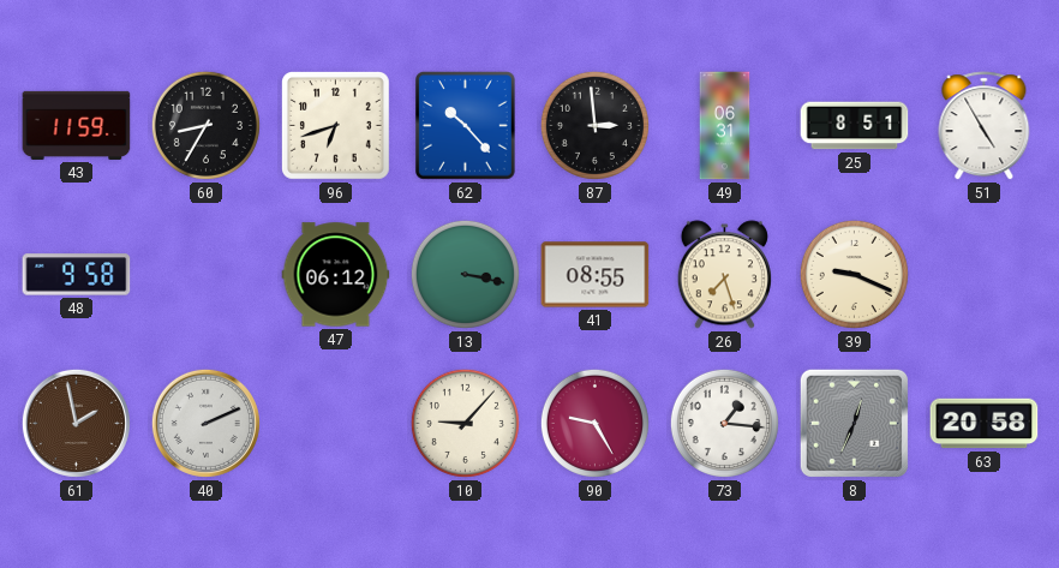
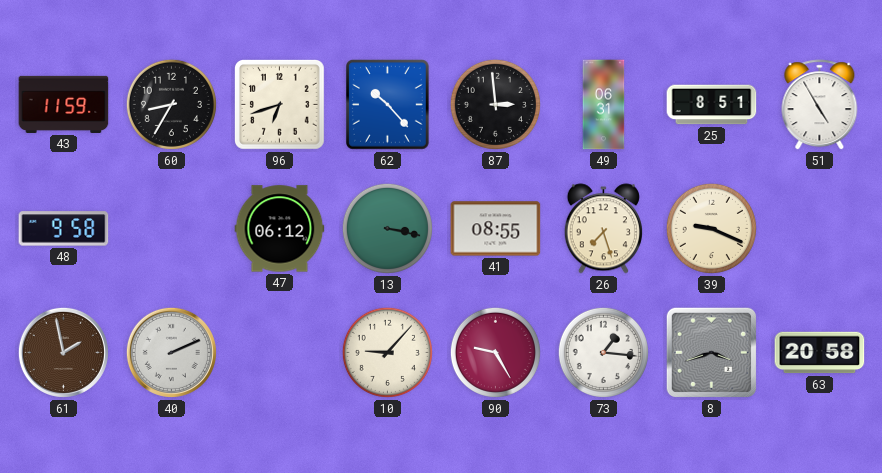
8: 12:34 -> 3:42
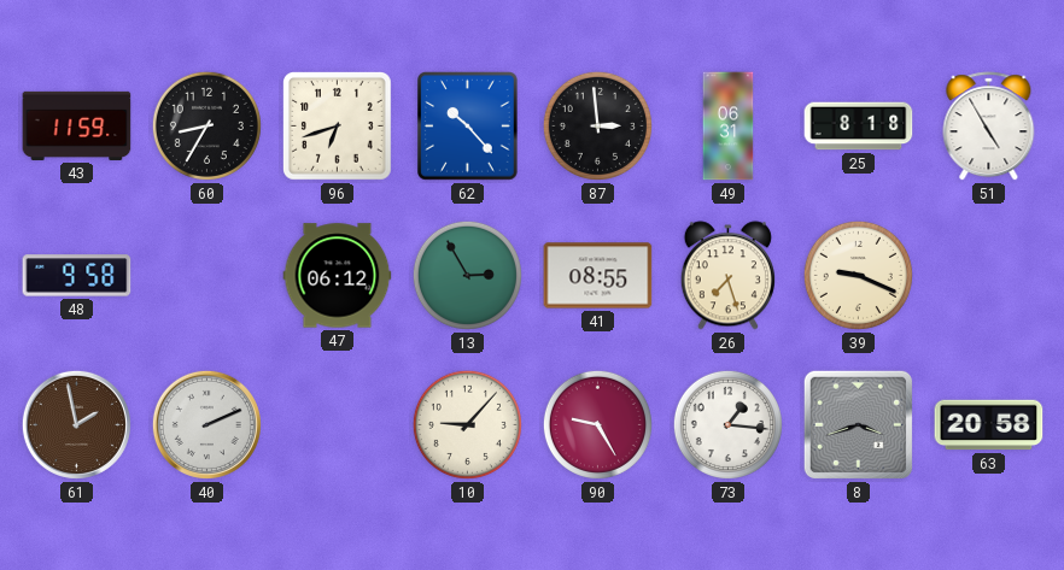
25: 8:51 -> 8:18
13: 3:17 -> 2:55
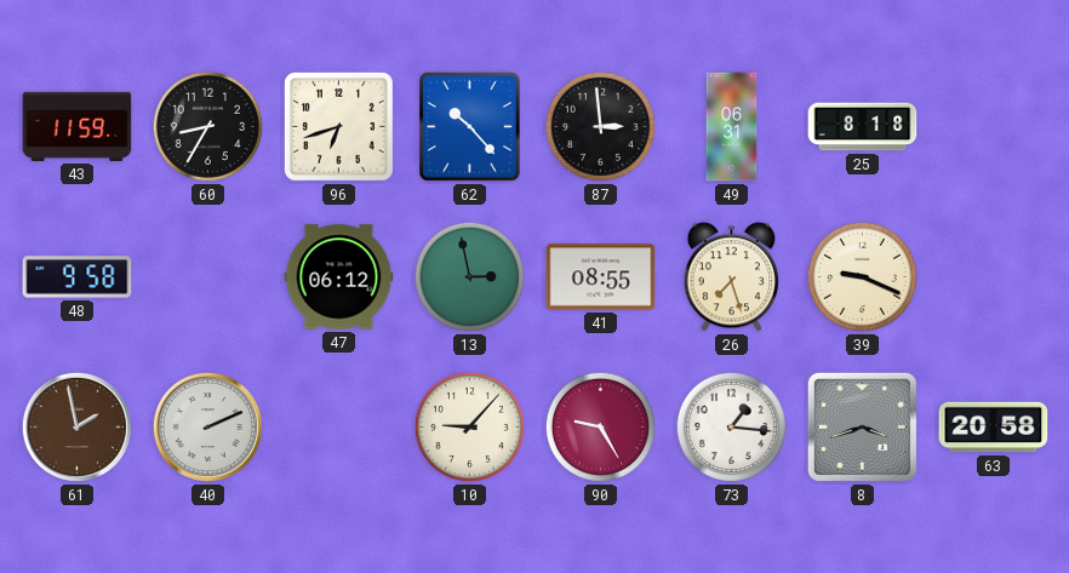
51: 4:55 -> none
13: 2:55 -> 2:58
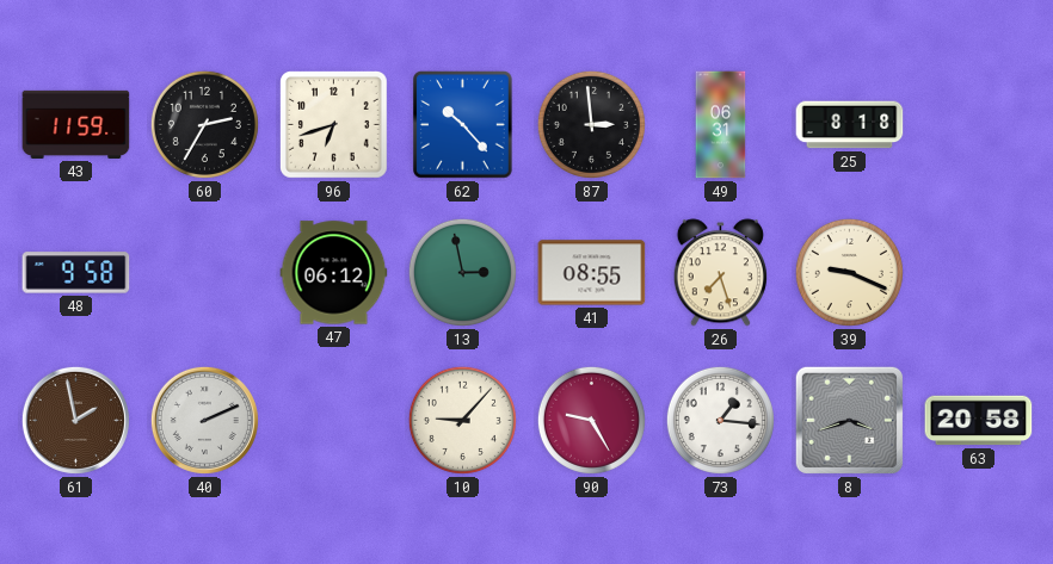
60: 8:35 -> 2:35
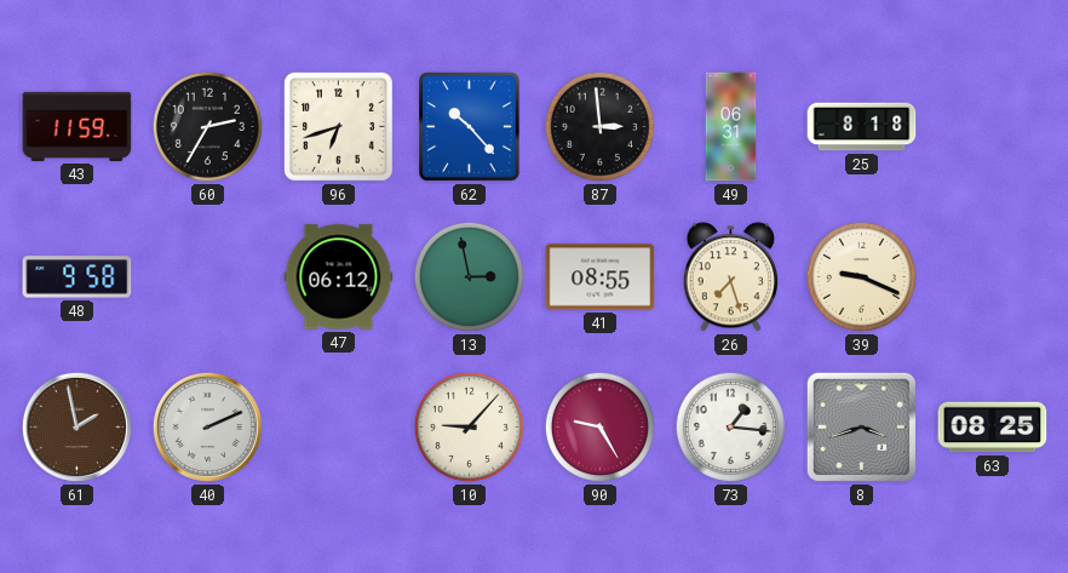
63: 20:58 -> 08:25
